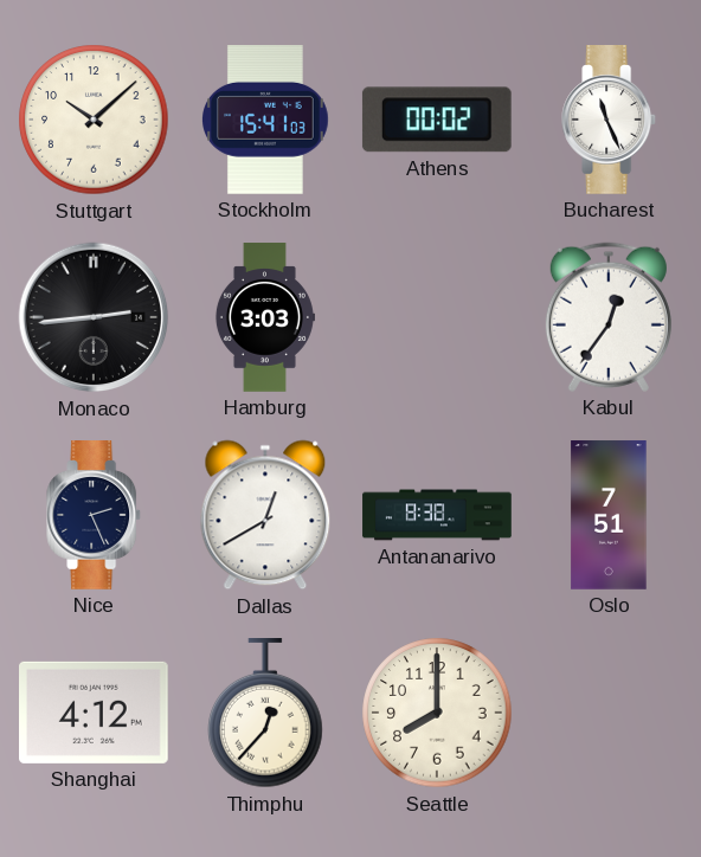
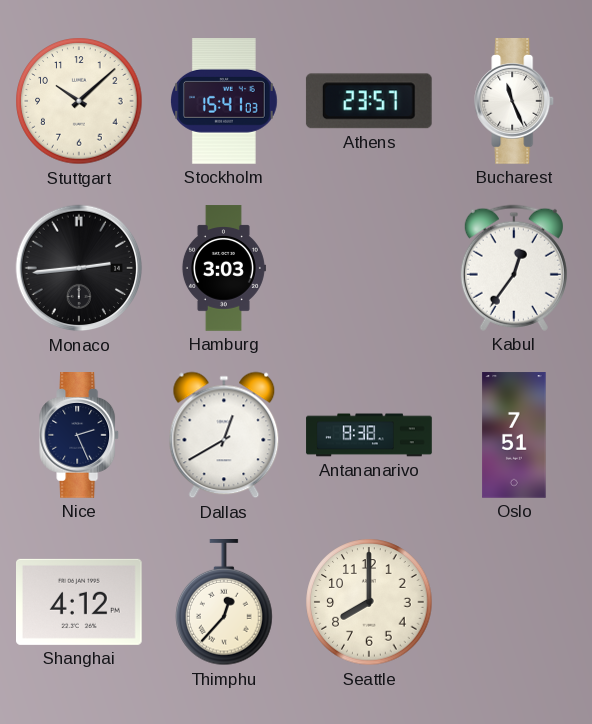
Athens: 00:02 -> 23:57
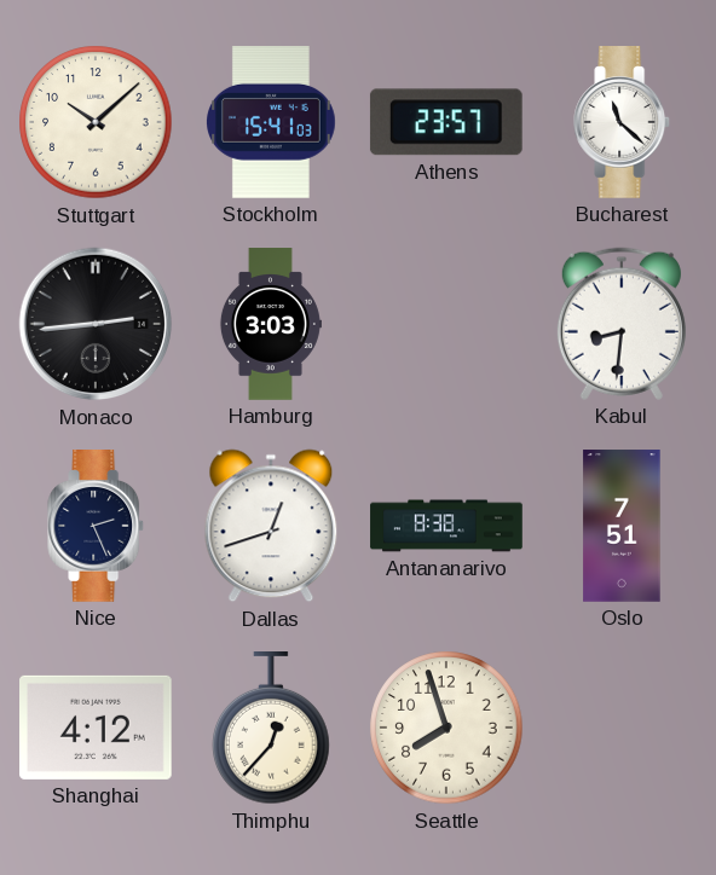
Bucharest: 11:26 -> 11:22
Kabul: 12:36 -> 8:31
Dallas: 12:40 -> 12:42
Seattle: 8:00 -> 7:57
